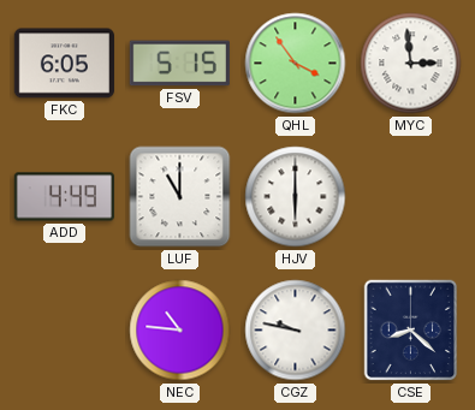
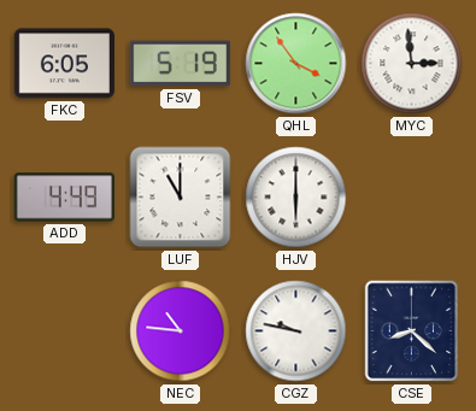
FSV: 5:15 -> 5:19
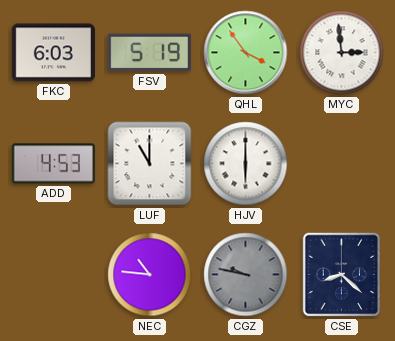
FKC: 6:05 -> 6:03
ADD: 4:49 -> 4:53
CGZ dial: white -> grey
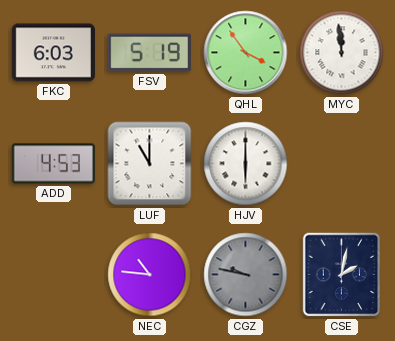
MYC: 2:59 -> 11:59
CSE: 8:22 -> 2:02
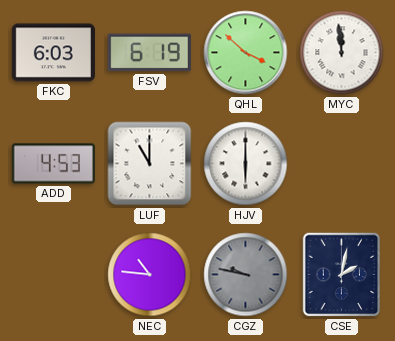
FSV: 5:19 -> 6:19
QHL: 3:54 -> 3:52
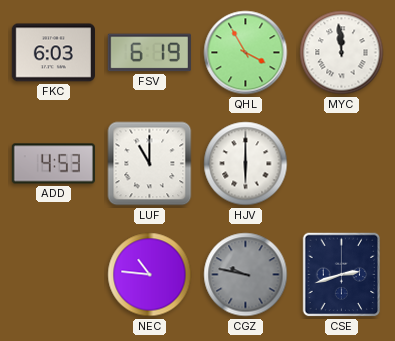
QHL: 3:52 -> 3:55
CSE: 2:02 -> 2:42
